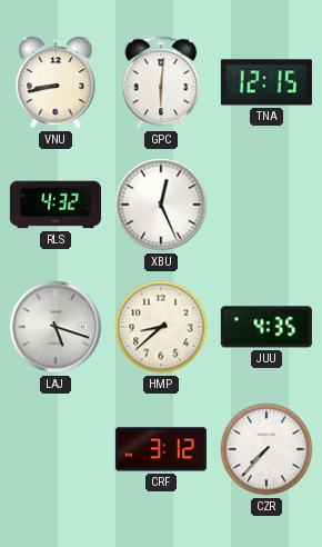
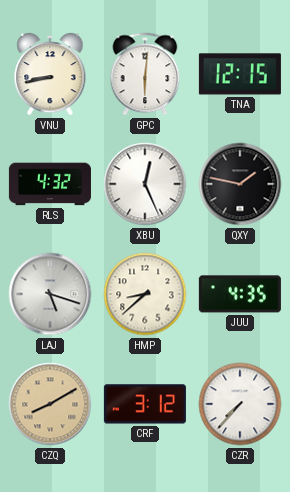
QXY: none -> 1:47
CZQ: none -> 8:10
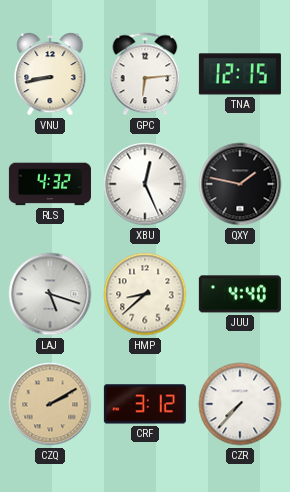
GPC: 6:01 -> 6:14
JUU: 4:35 -> 4:40
CZQ: 8:10 -> 2:10
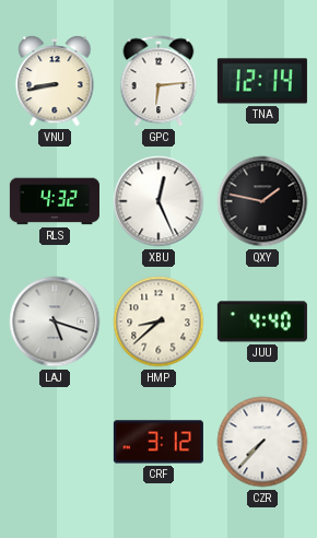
TNA: 12:15 -> 12:14
CZQ: 2:10 -> none
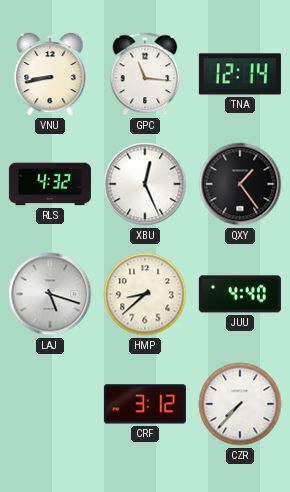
GPC: 6:14 -> 11:16
QXY: 1:47 -> 1:24
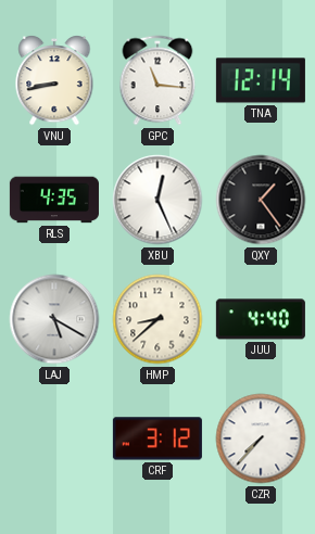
RLS: 4:32 -> 4:35
LAJ: 5:18 -> 5:20
